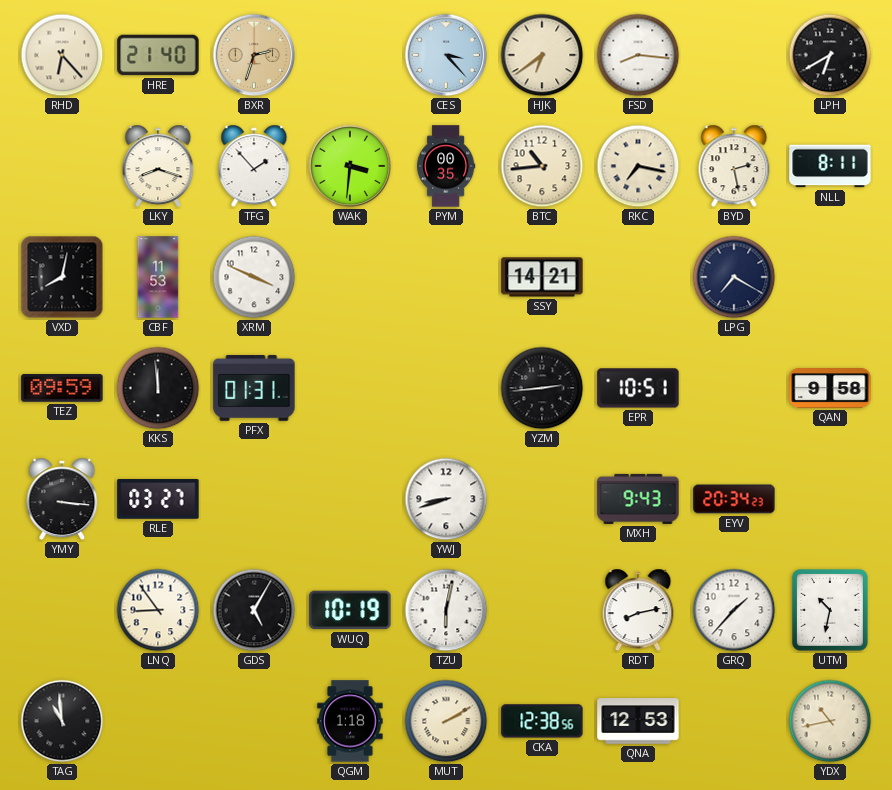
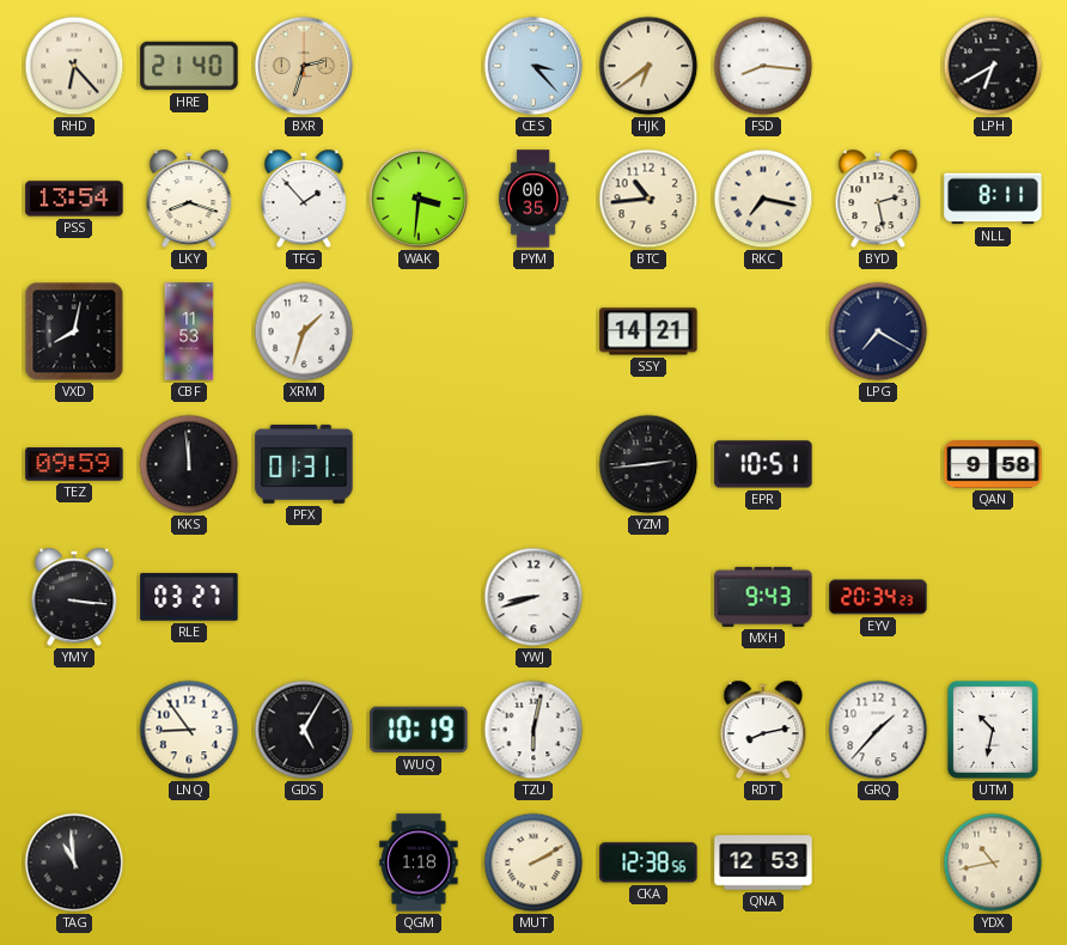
PSS: none -> 13:54
XRM: 3:49 -> 1:33
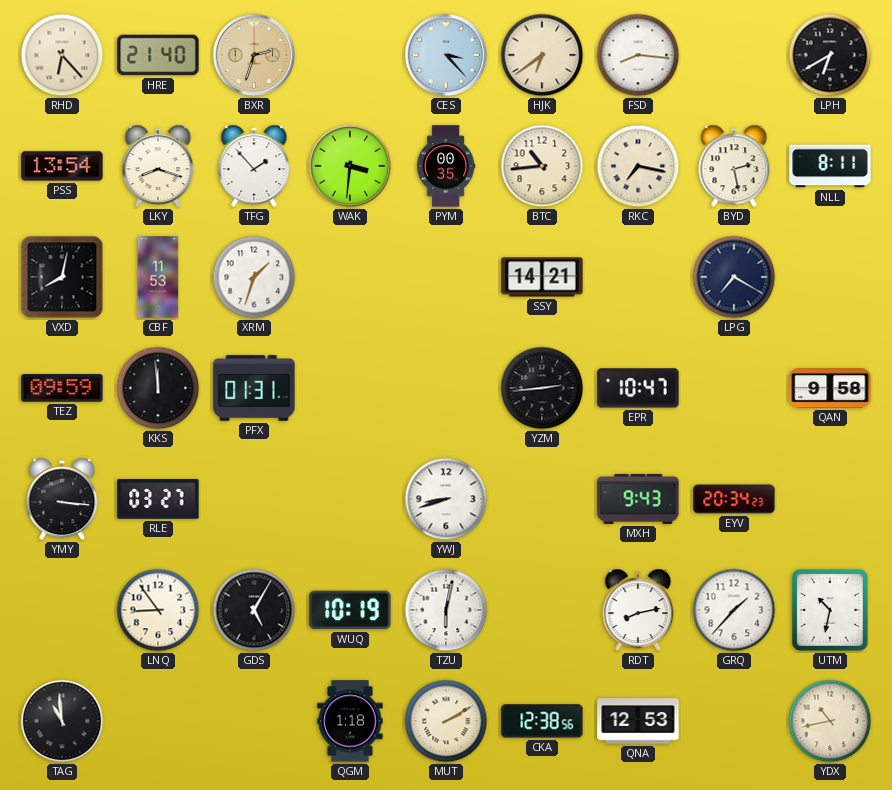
EPR: 10:51 -> 10:47
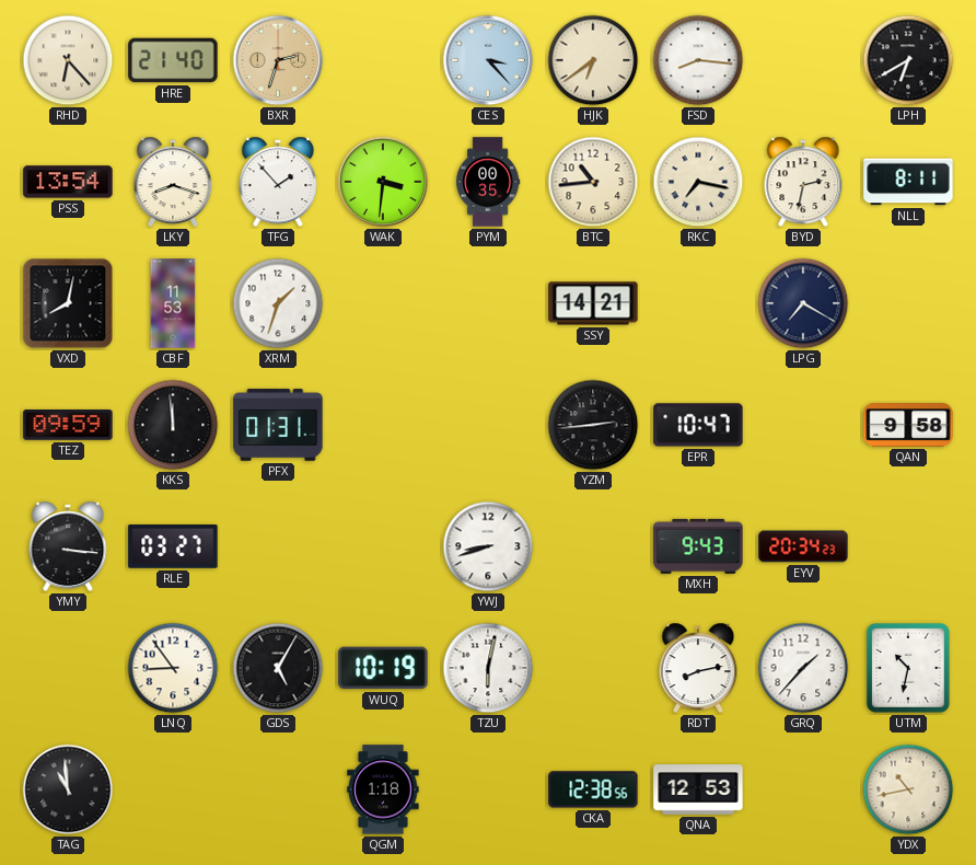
BYD: 2:28 -> 2:32
MUT: 2:10 -> none
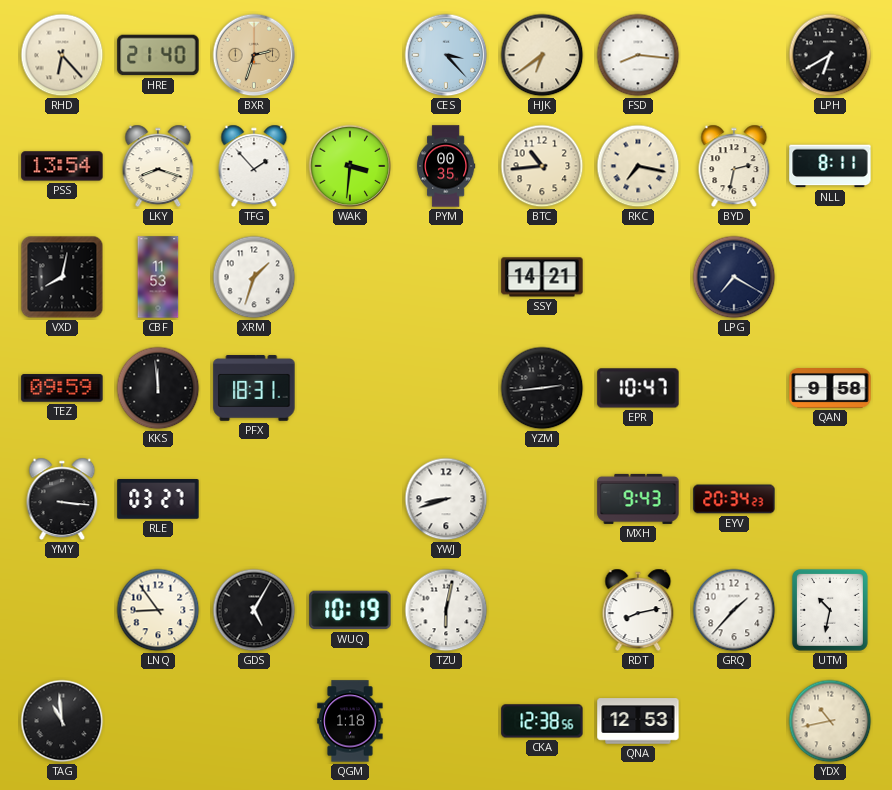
PFX: 01:31 -> 18:31
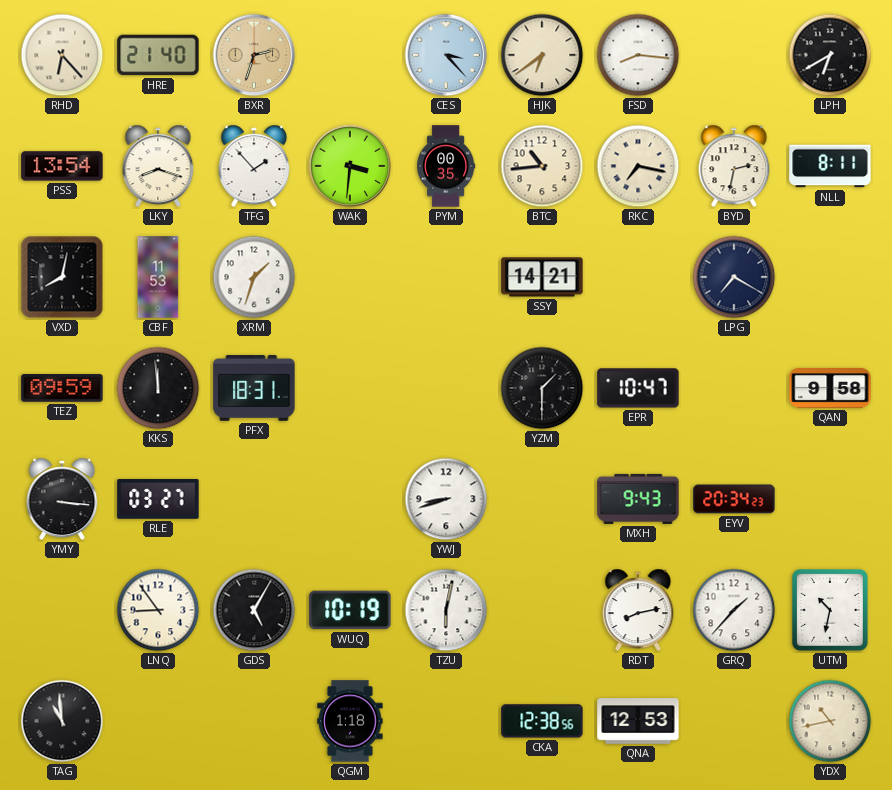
YZM: 2:44 -> 1:30
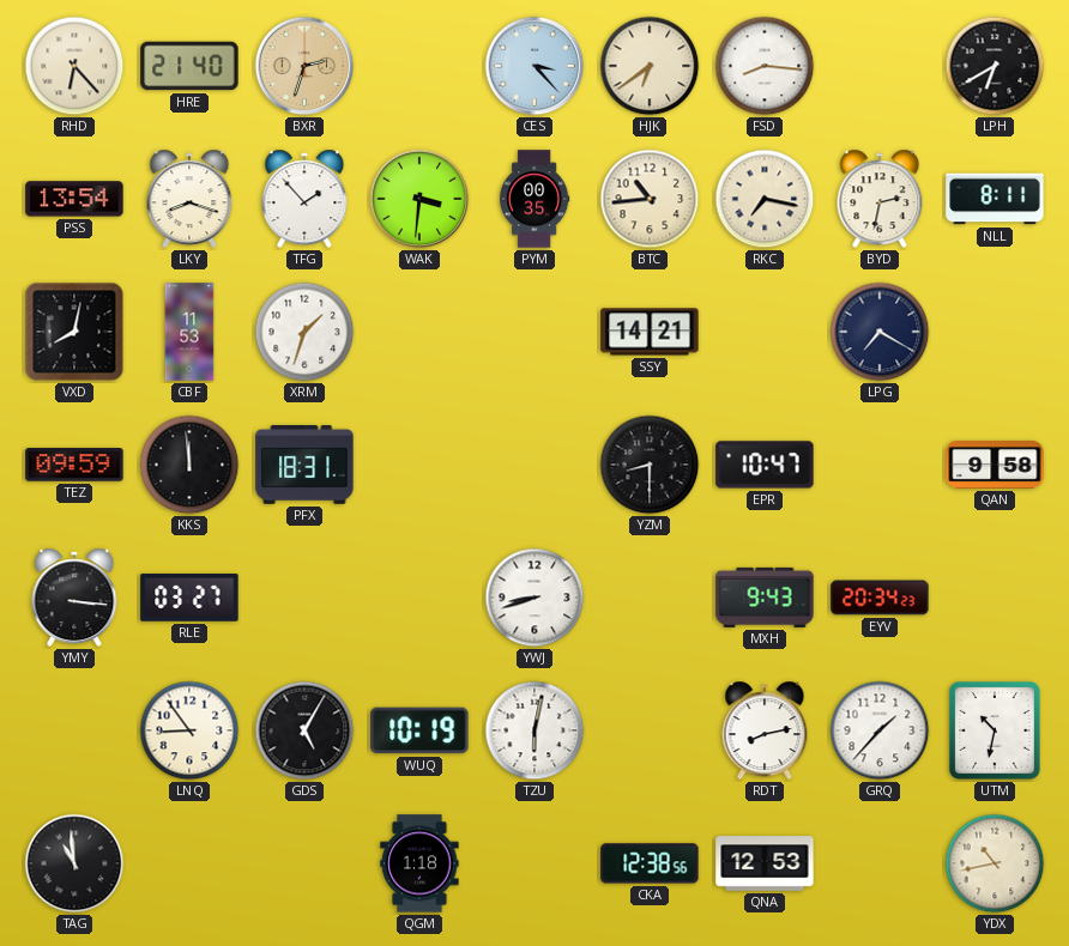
YZM: 1:30 -> 8:30
